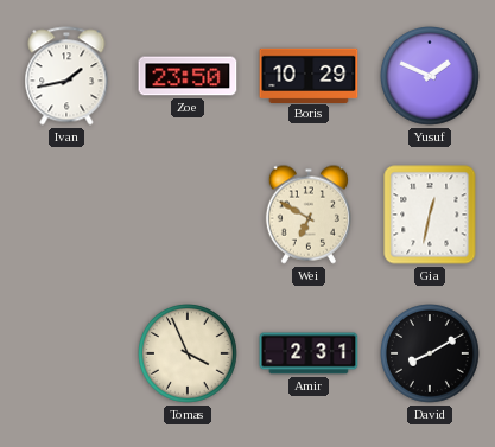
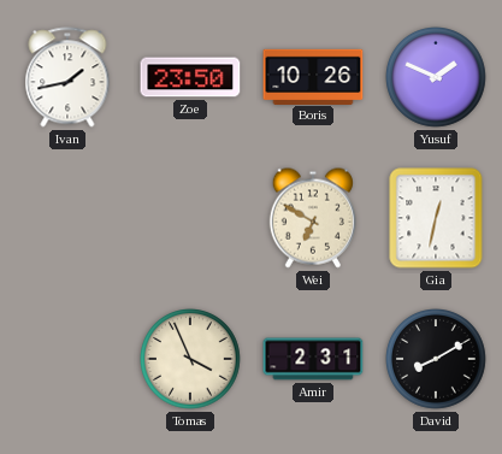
Boris: 10:29 -> 10:26
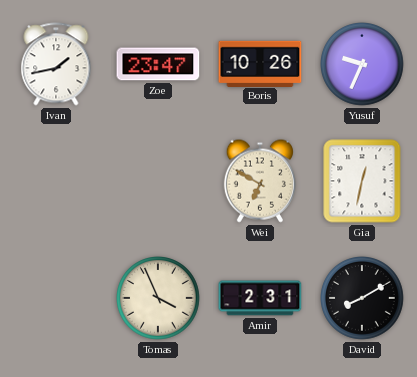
Zoe: 23:50 -> 23:47
Yusuf: 1:49 -> 9:34
